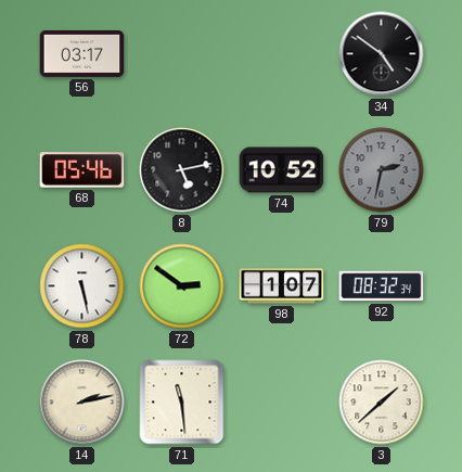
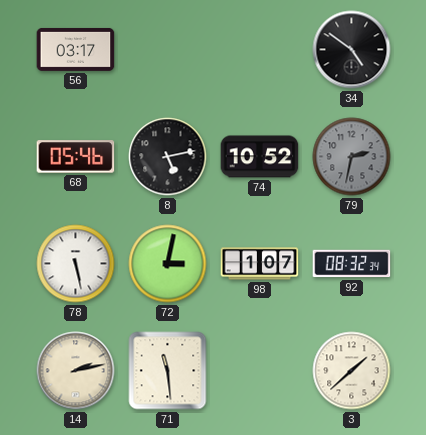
72: 2:51 -> 3:02
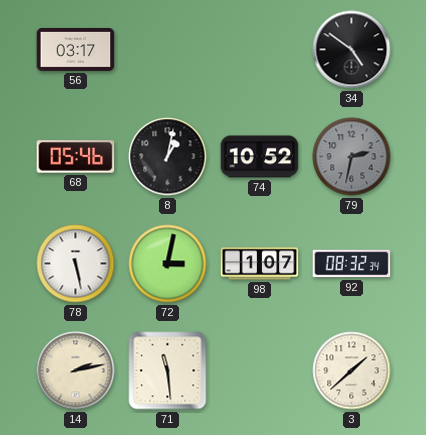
8: 5:13 -> 1:02
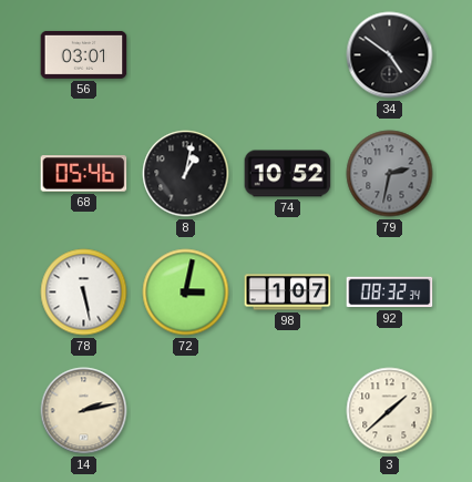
56: 03:17 -> 03:01
71: 11:29 -> none
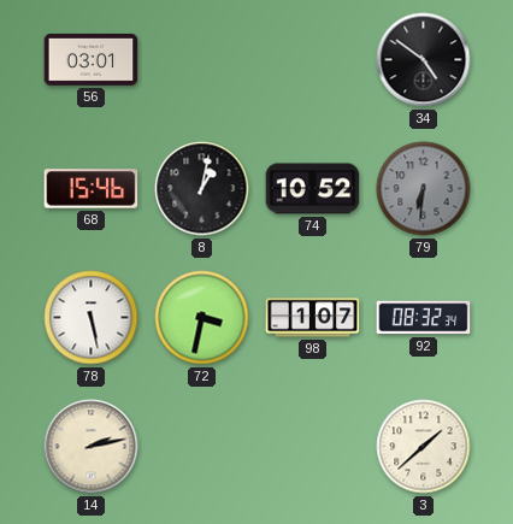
68: 05:46 -> 15:46
79: 2:32 -> 6:31
72: 3:02 -> 3:32
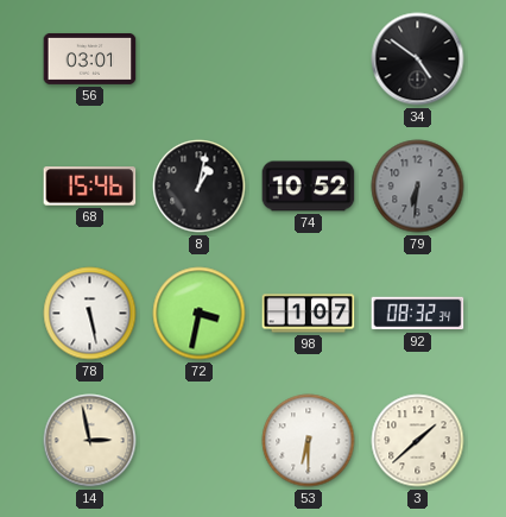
14: 2:13 -> 2:58
53: none -> 6:30
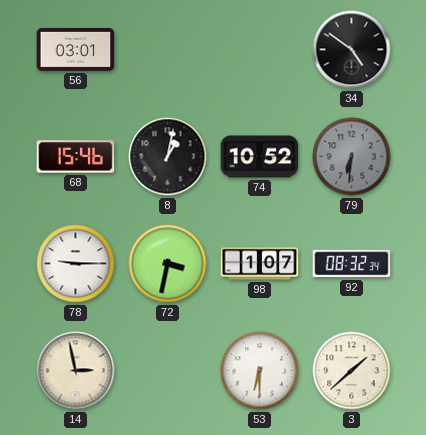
78: 5:28 -> 9:15
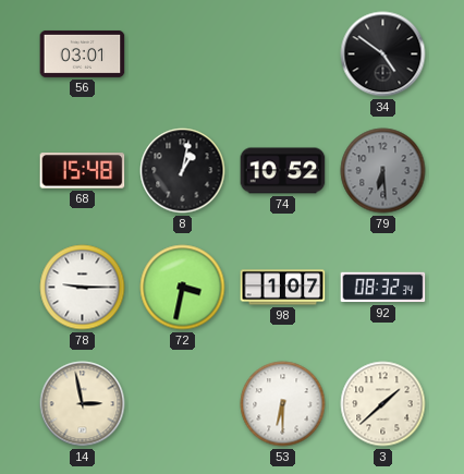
68: 15:46 -> 15:48
79: 6:31 -> 6:29
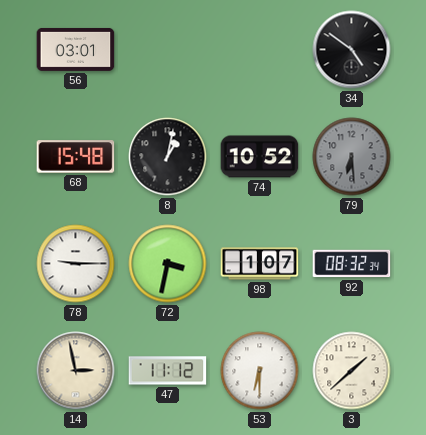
47: none -> 11:12
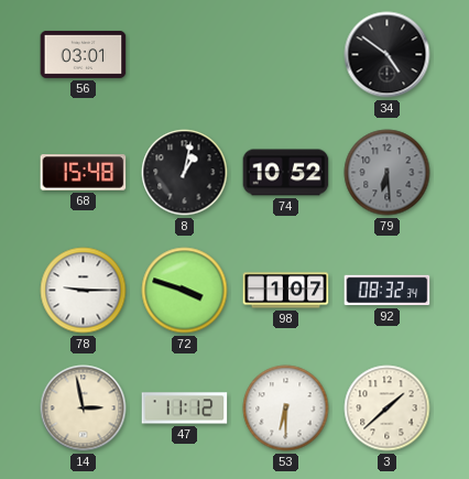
72: 3:32 -> 3:48
